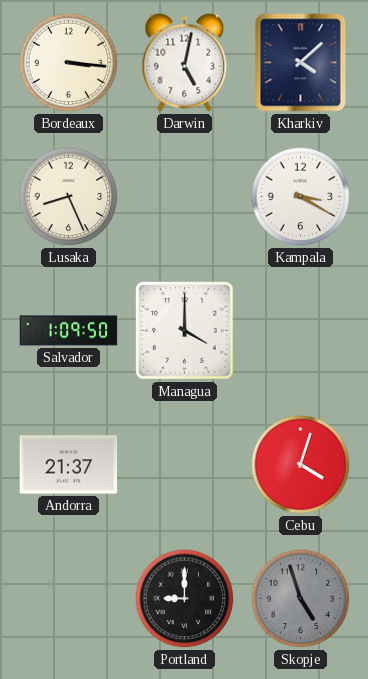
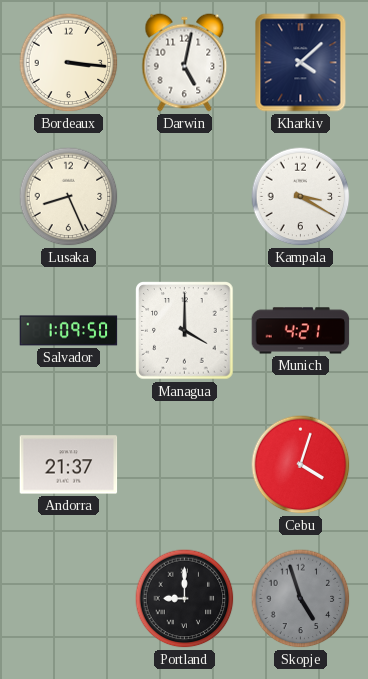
Munich: none -> 4:21
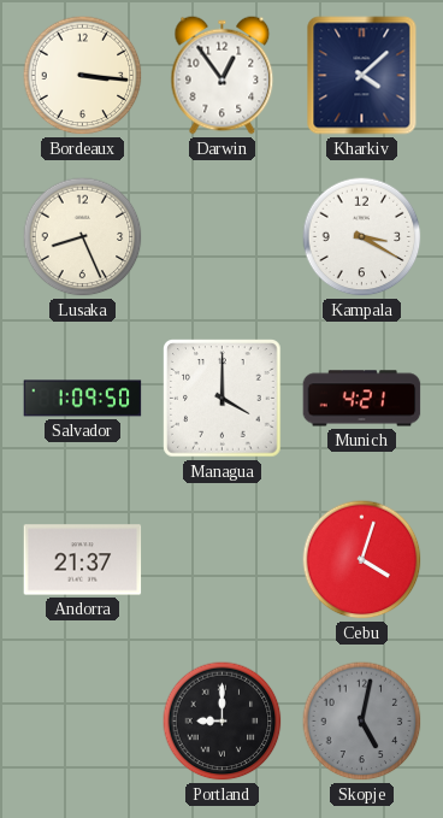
Darwin: 5:02 -> 12:54
Skopje: 4:57 -> 5:02
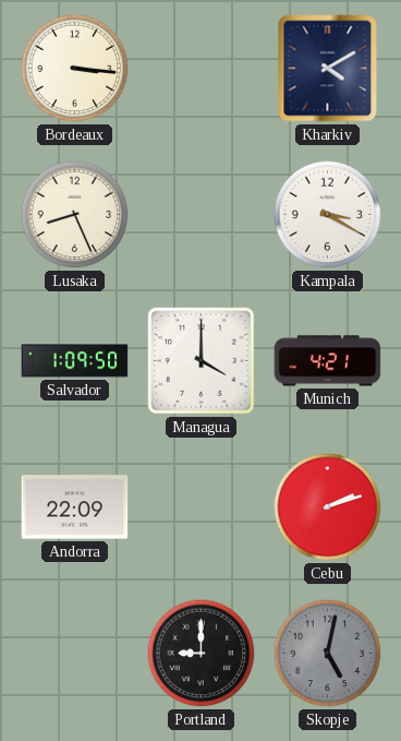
Darwin: 12:54 -> none
Kharkiv: 4:08 -> 4:10
Andorra: 21:37 -> 22:09
Cebu: 4:03 -> 2:12
